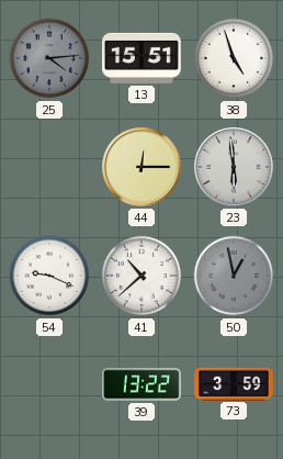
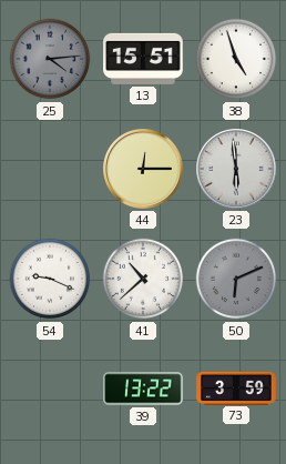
50: 12:58 -> 6:11
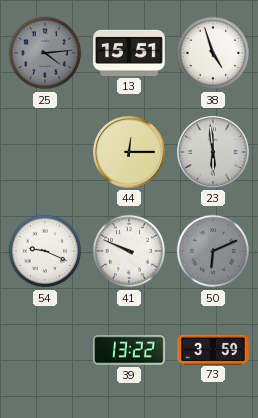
41: 10:38 -> 9:49
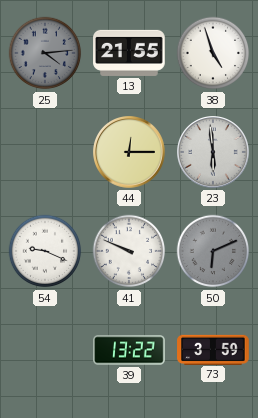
13: 15:51 -> 21:55
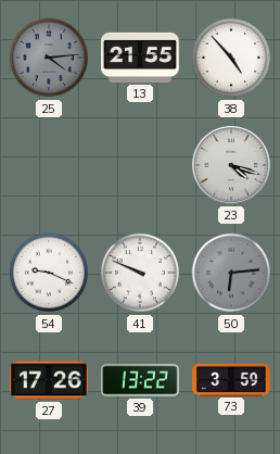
38: 4:57 -> 4:53
44: 12:15 -> none
23: 5:59 -> 4:18
50: 6:11 -> 6:14
27: none -> 17:26
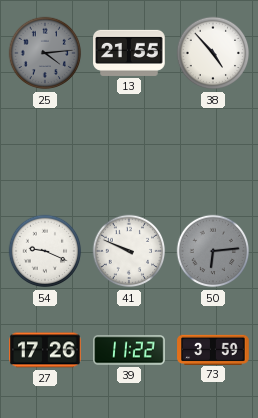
23: 4:18 -> none
39: 13:22 -> 11:22
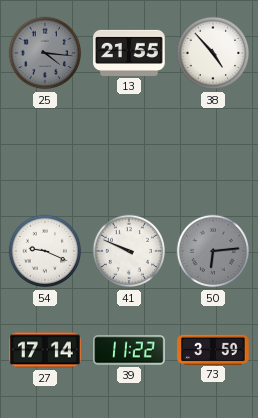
25: 4:14 -> 4:16
27: 17:26 -> 17:14
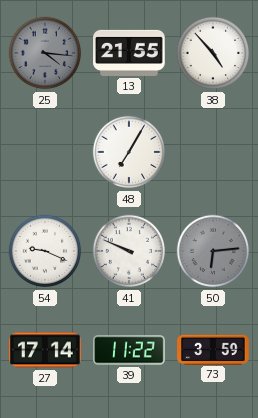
48: none -> 7:05
